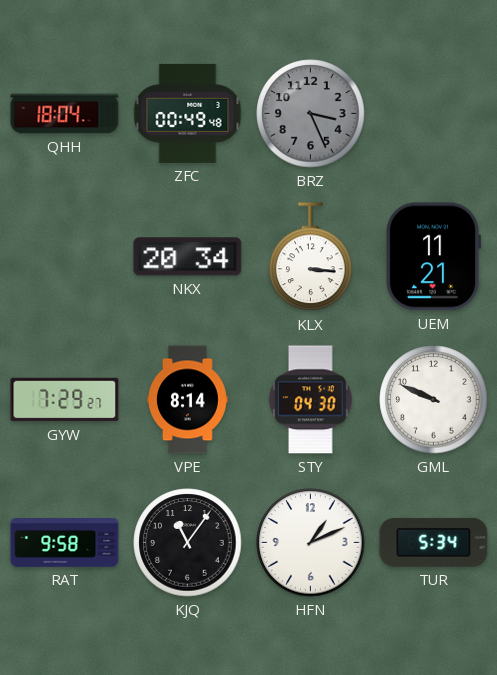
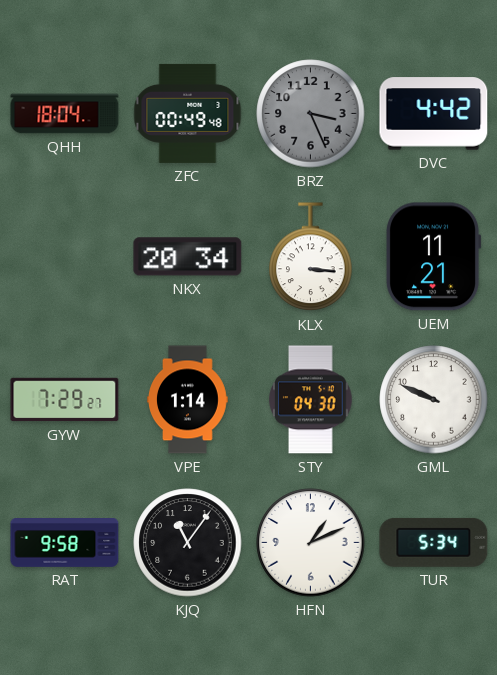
DVC: none -> 4:42
VPE: 8:14 -> 1:14
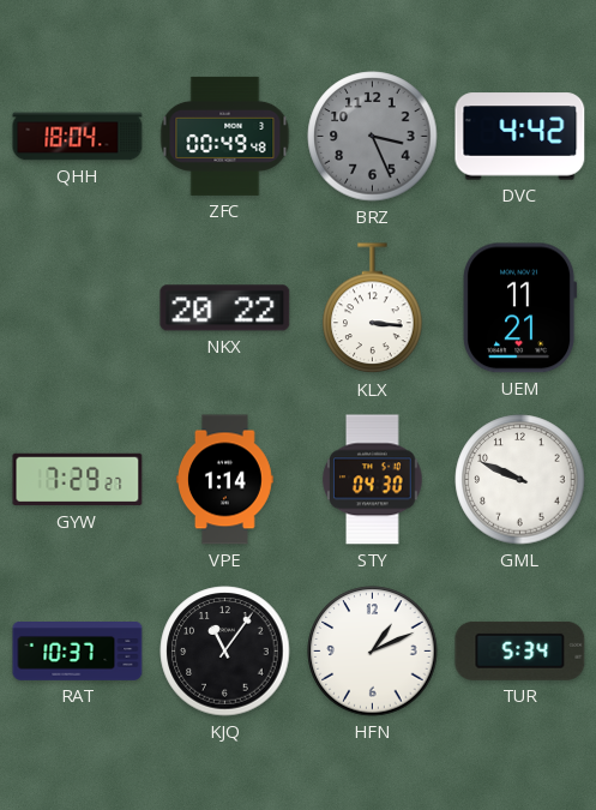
NKX: 20:34 -> 20:22
RAT: 9:58 -> 10:37
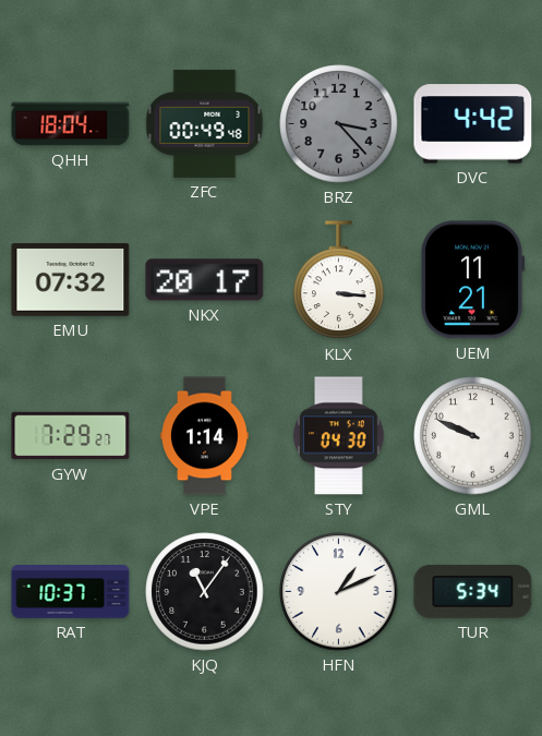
BRZ: 3:26 -> 3:23
EMU: none -> 07:32
NKX: 20:22 -> 20:17
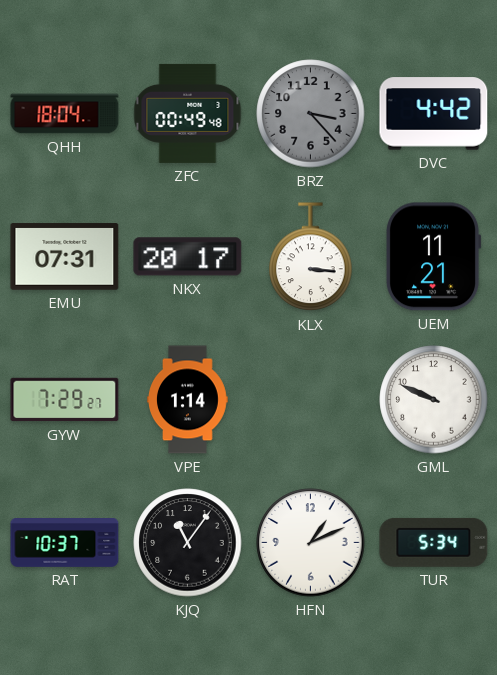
EMU: 07:32 -> 07:31
STY: 04:30 -> none
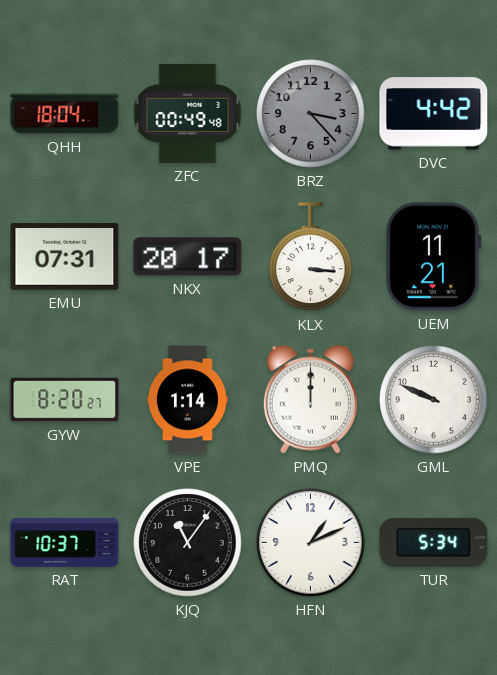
GYW: 7:29 -> 8:20
PMQ: none -> 12:00
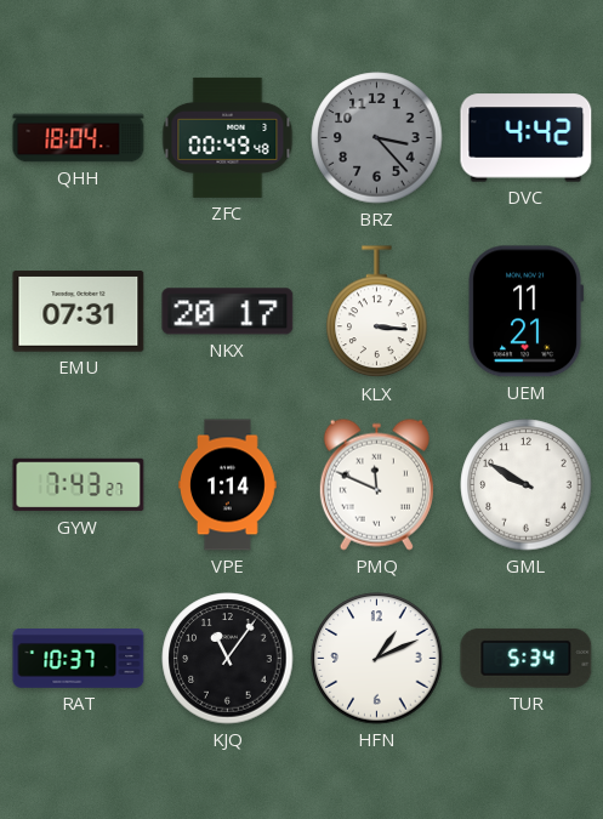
GYW: 8:20 -> 7:43
PMQ: 12:00 -> 11:49
GML: 9:49 -> 9:50
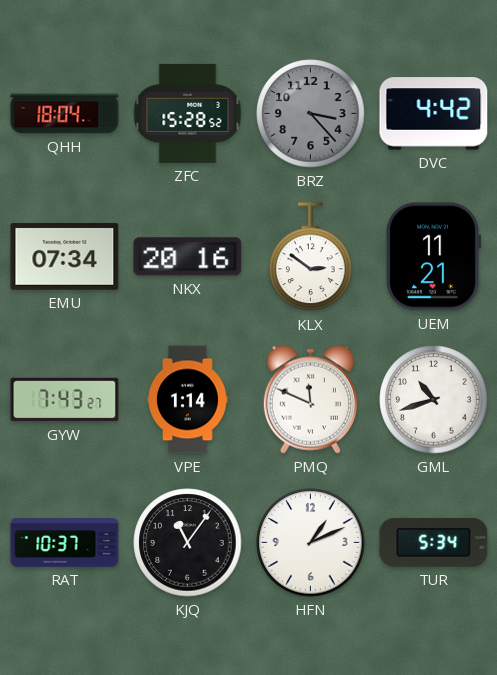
ZFC: 00:49 -> 15:28
EMU: 07:31 -> 07:34
NKX: 20:17 -> 20:16
KLX: 3:16 -> 2:51
GML: 9:50 -> 10:42
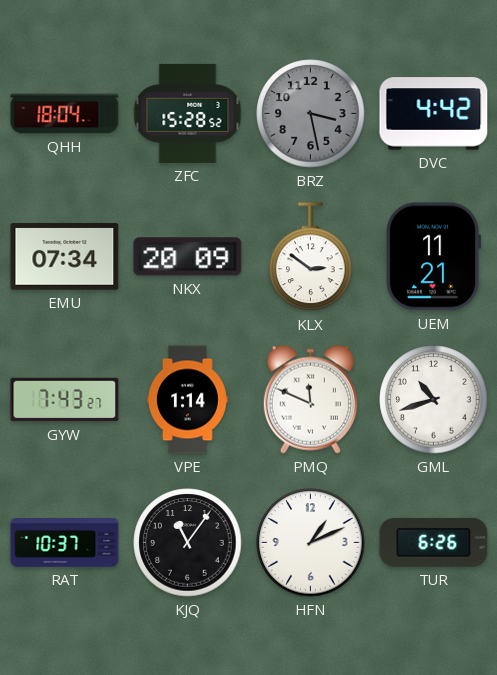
BRZ: 3:23 -> 3:28
NKX: 20:16 -> 20:09
TUR: 5:34 -> 6:26
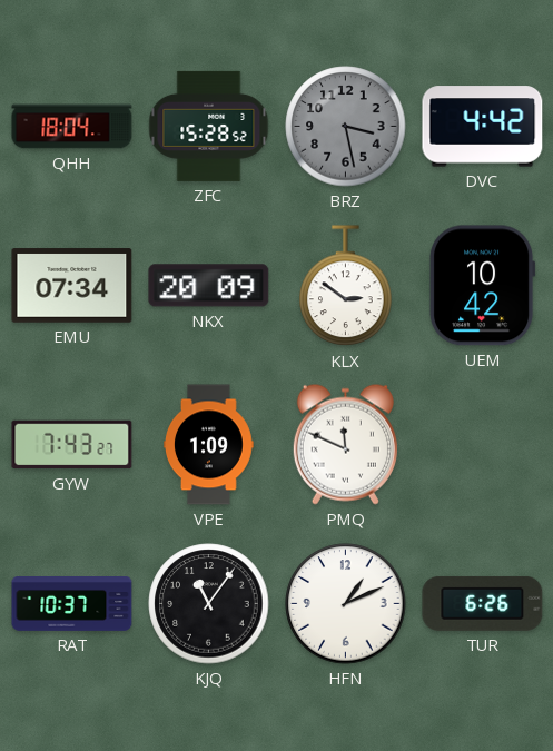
UEM: 11:21 -> 10:42
VPE: 1:14 -> 1:09
GML: 10:42 -> none
